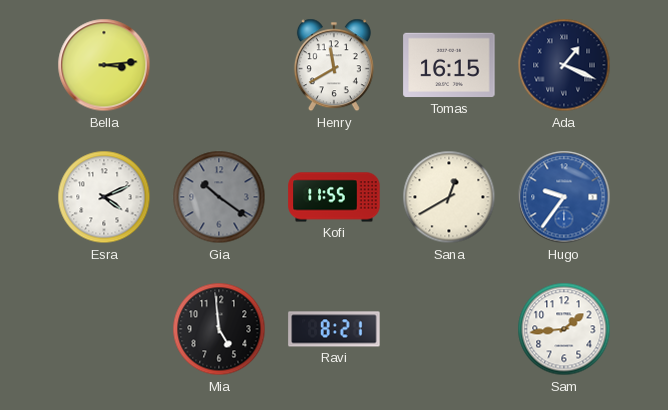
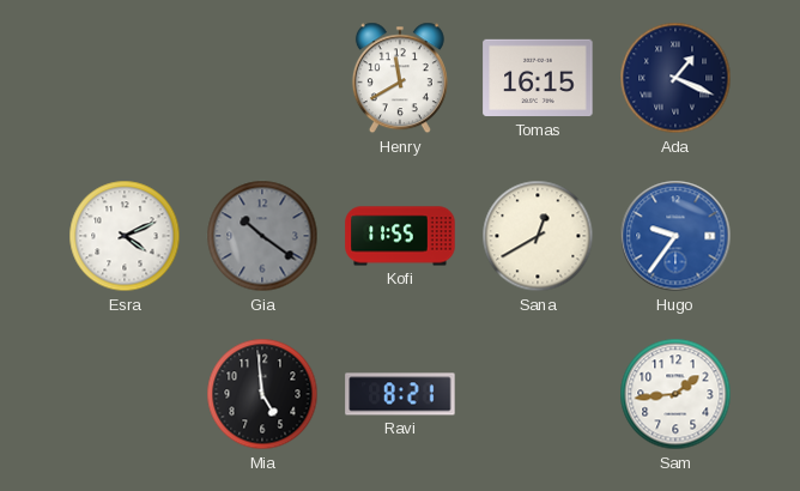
Bella: 3:14 -> none
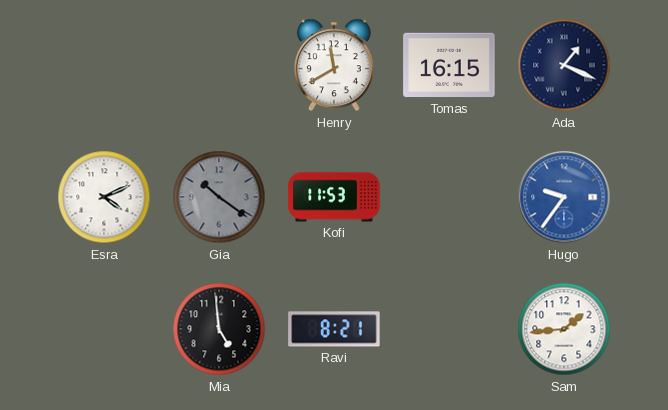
Kofi: 11:55 -> 11:53
Sana: 12:40 -> none
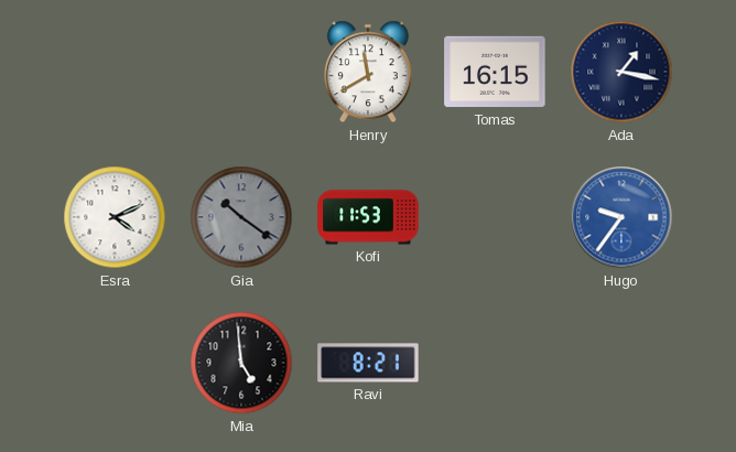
Ada: 1:19 -> 1:17
Sam: 1:44 -> none
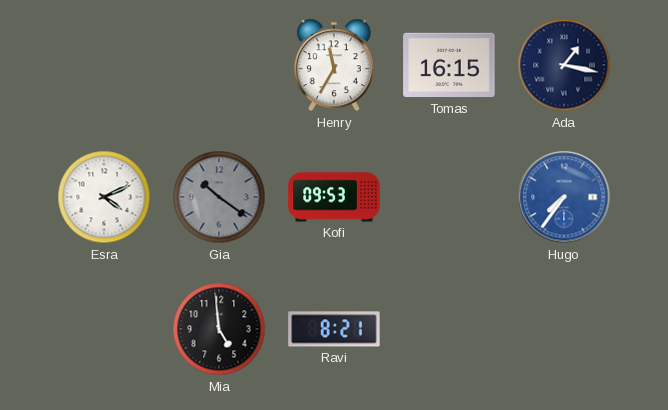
Henry: 11:40 -> 11:35
Kofi: 11:53 -> 09:53
Hugo: 9:36 -> 7:36
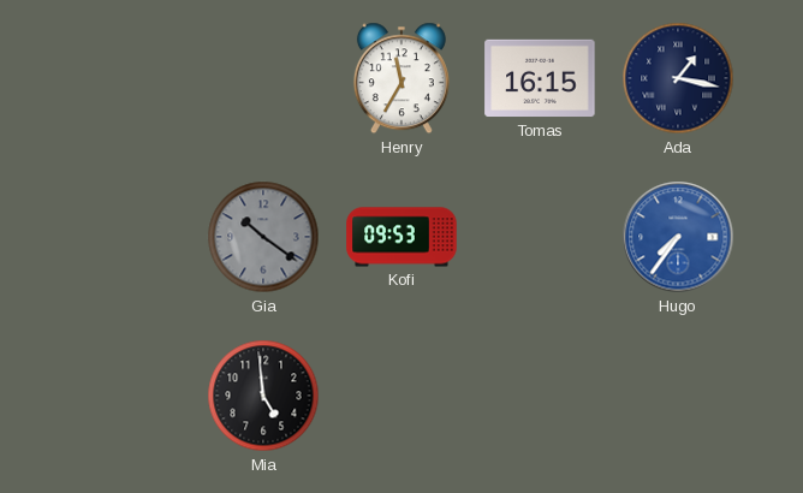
Esra: 4:11 -> none
Ravi: 8:21 -> none
